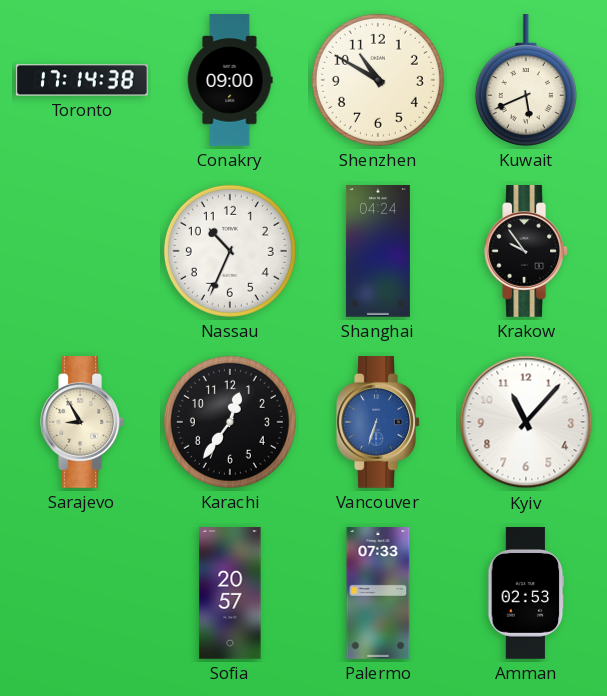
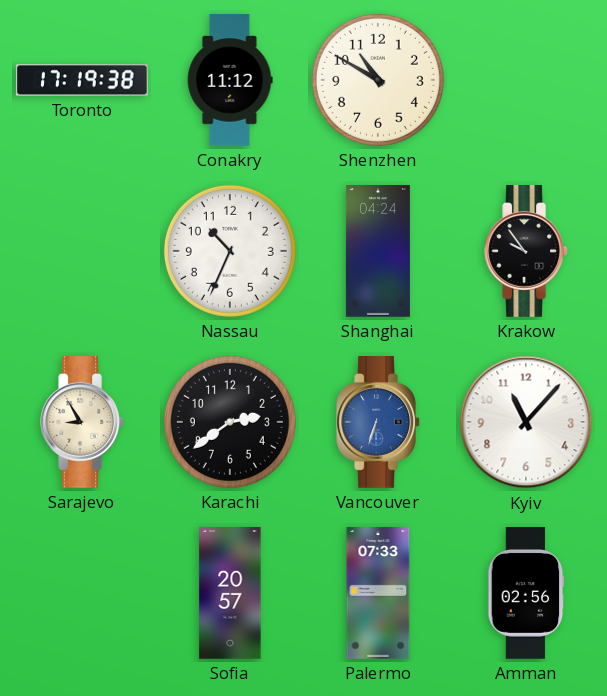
Toronto: 17:14 -> 17:19
Conakry: 09:00 -> 11:12
Kuwait: 5:41 -> none
Karachi: 12:36 -> 2:39
Amman: 02:53 -> 02:56
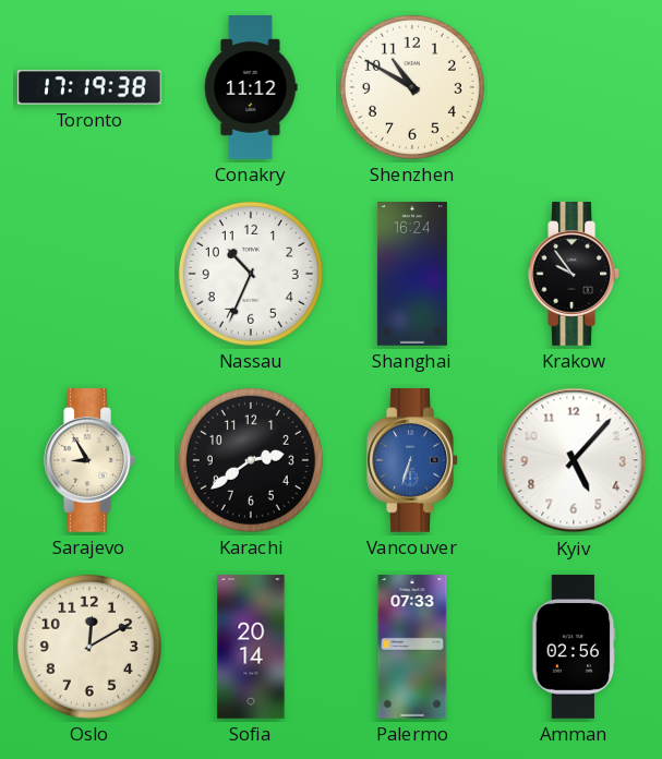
Shanghai: 04:24 -> 16:24
Kyiv: 11:07 -> 5:07
Oslo: none -> 12:10
Sofia: 20:57 -> 20:14
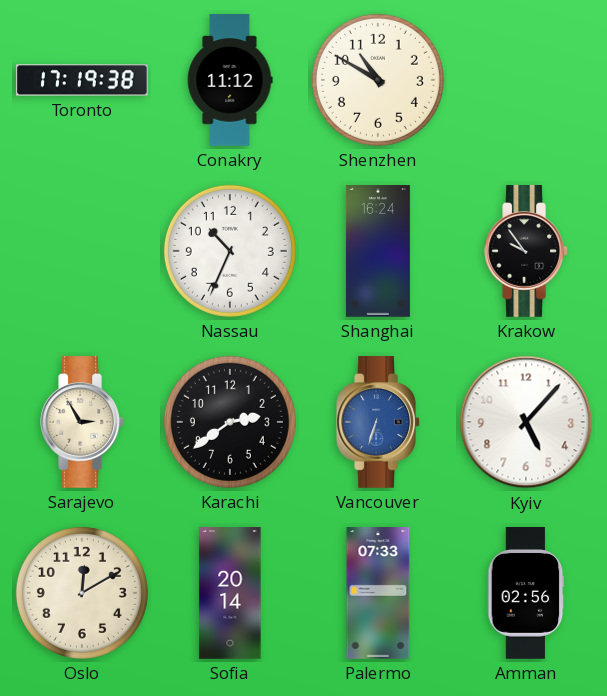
Sarajevo: 8:55 -> 2:55
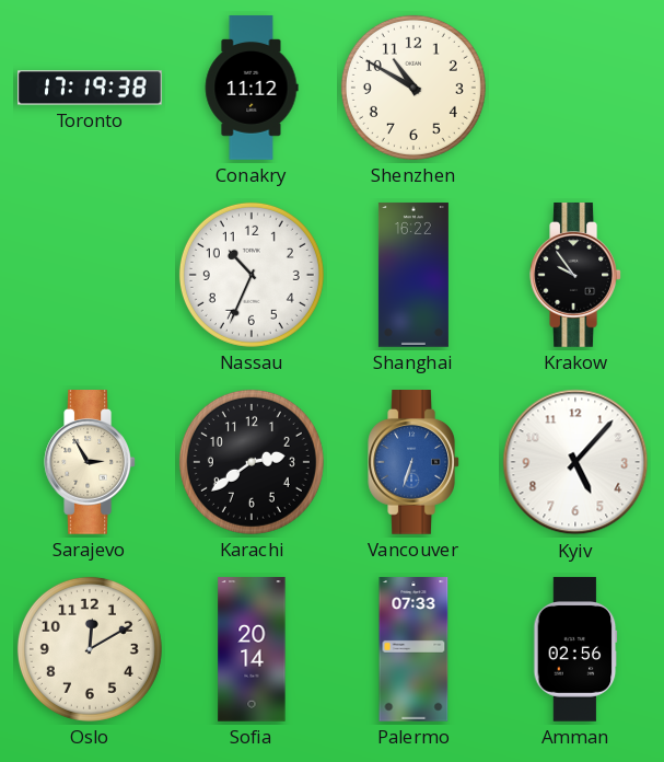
Shanghai: 16:24 -> 16:22
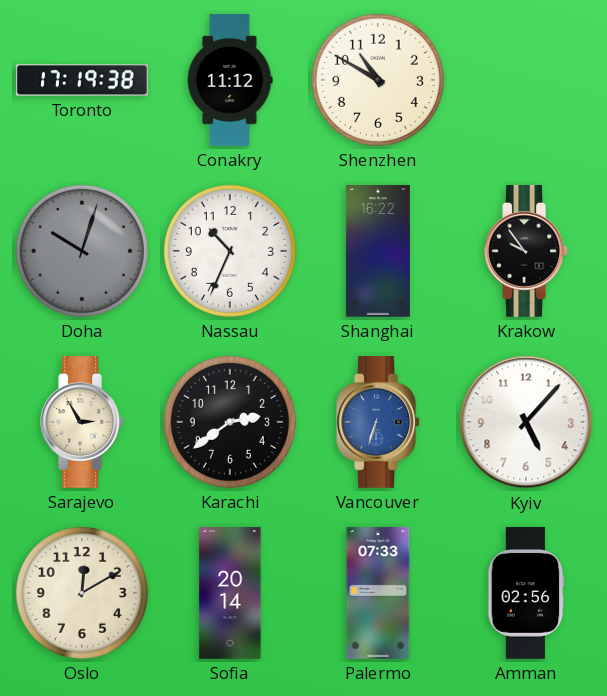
Doha: none -> 10:03
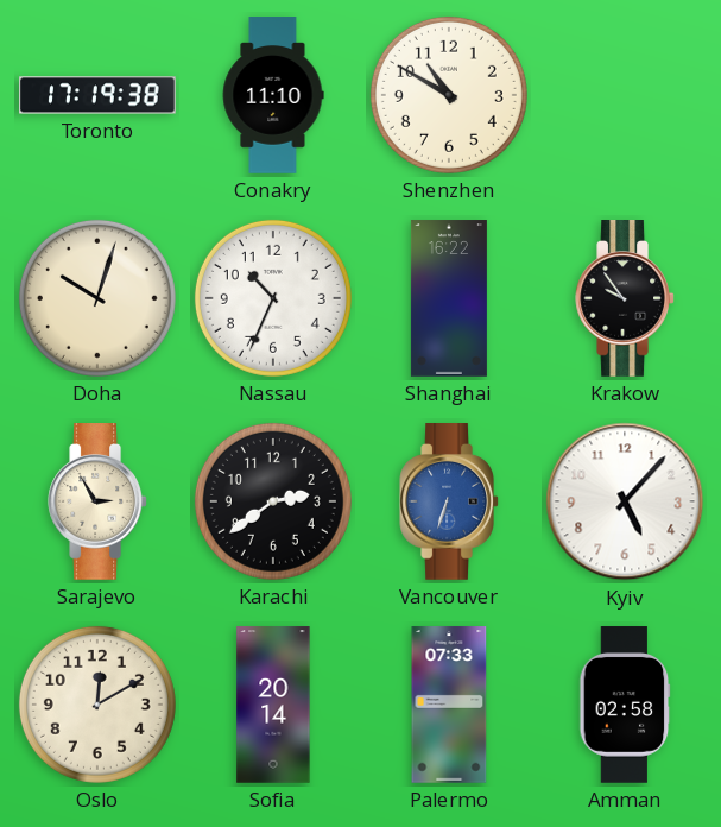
Conakry: 11:12 -> 11:10
Doha dial: grey -> cream
Amman: 02:56 -> 02:58
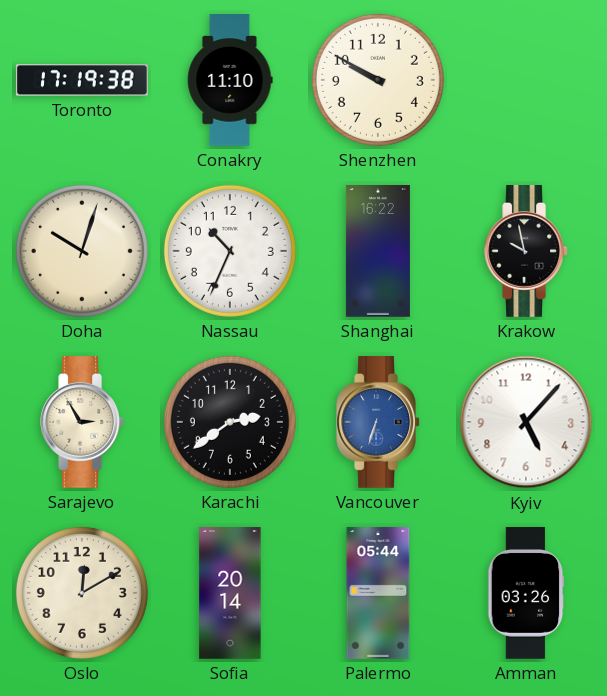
Shenzhen: 10:50 -> 9:50
Krakow: 9:54 -> 9:58
Palermo: 07:33 -> 05:44
Amman: 02:58 -> 03:26
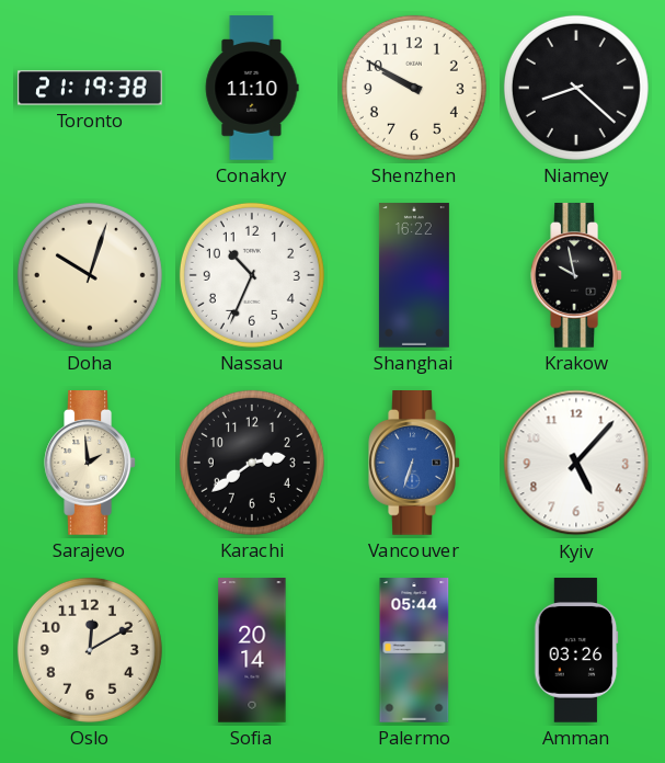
Toronto: 17:19 -> 21:19
Niamey: none -> 8:22
Sarajevo: 2:55 -> 1:59
